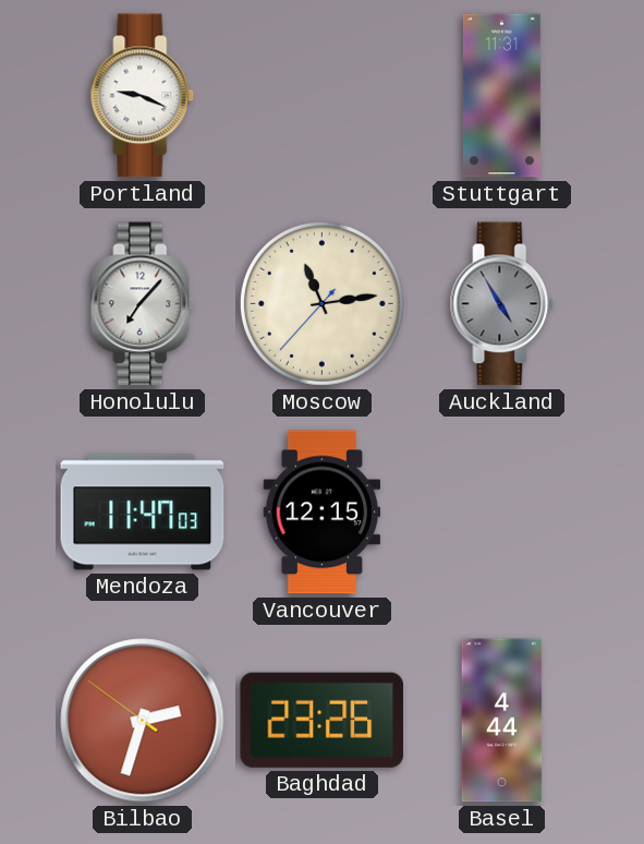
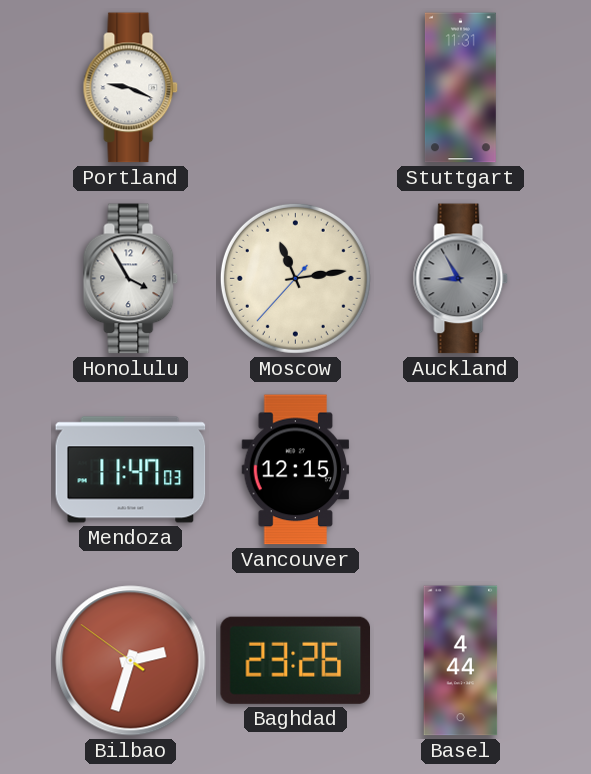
Honolulu: 7:07 -> 3:55
Auckland: 4:55 -> 8:55
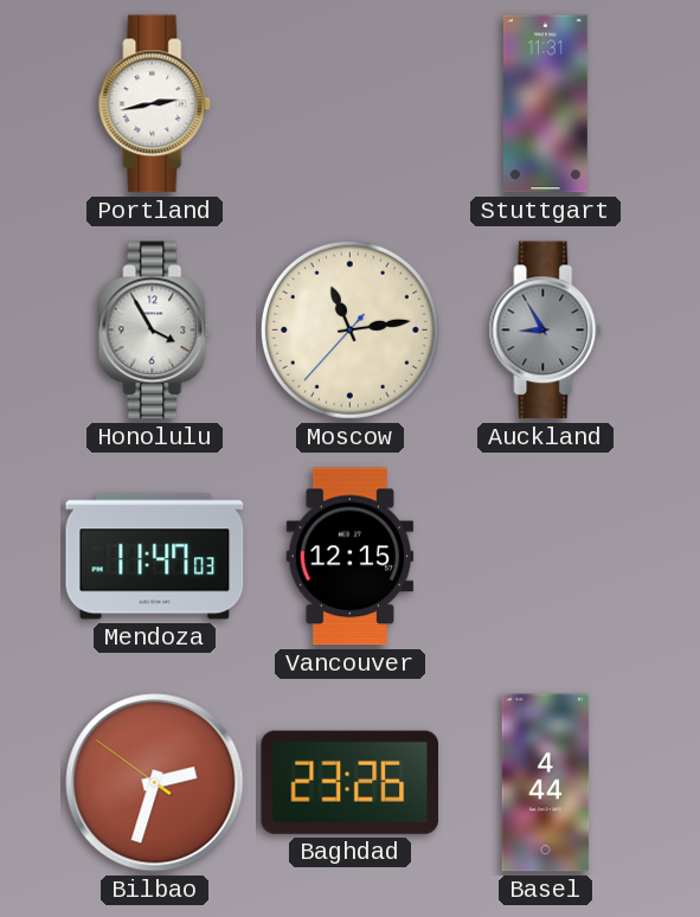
Portland: 9:19 -> 2:43
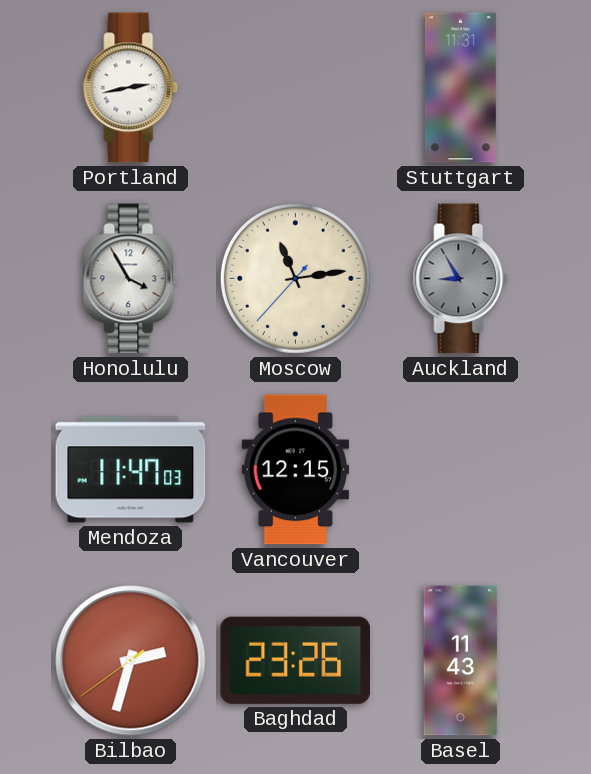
Bilbao: 2:32:51 -> 2:32:39
Basel: 4:44 -> 11:43
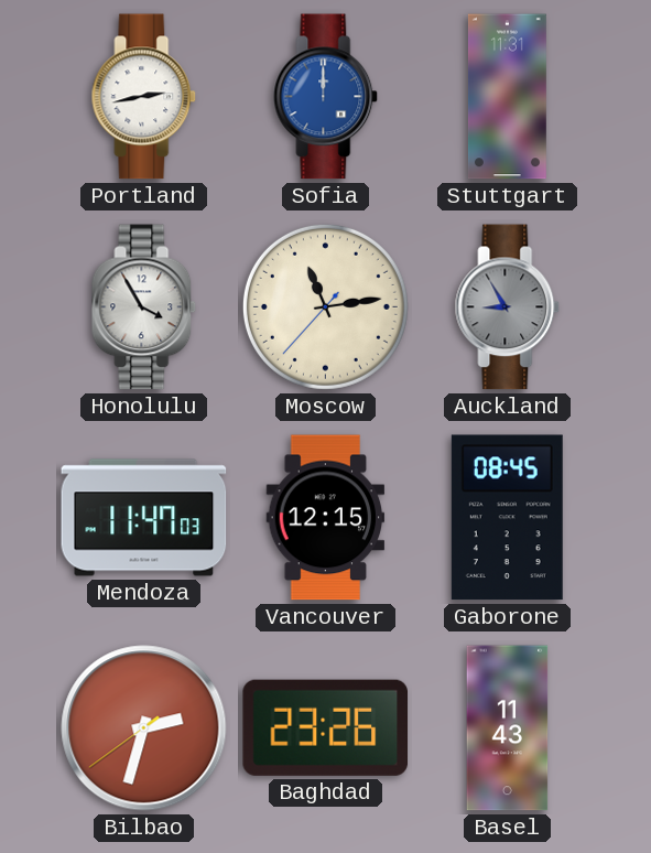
Sofia: none -> 12:00
Gaborone: none -> 08:45
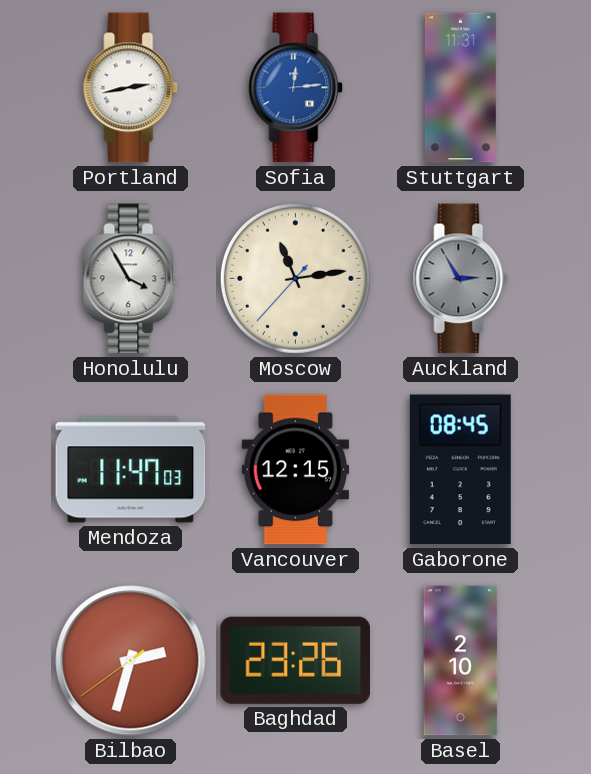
Sofia: 12:00 -> 12:14
Auckland: 8:55 -> 2:55
Basel: 11:43 -> 2:10
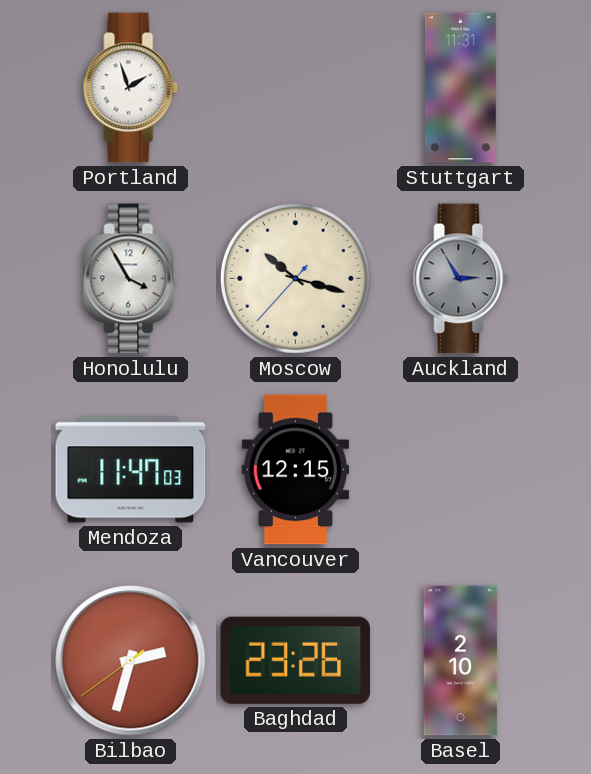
Portland: 2:43 -> 1:57
Sofia: 12:14 -> none
Moscow: 11:13 -> 10:17
Gaborone: 08:45 -> none
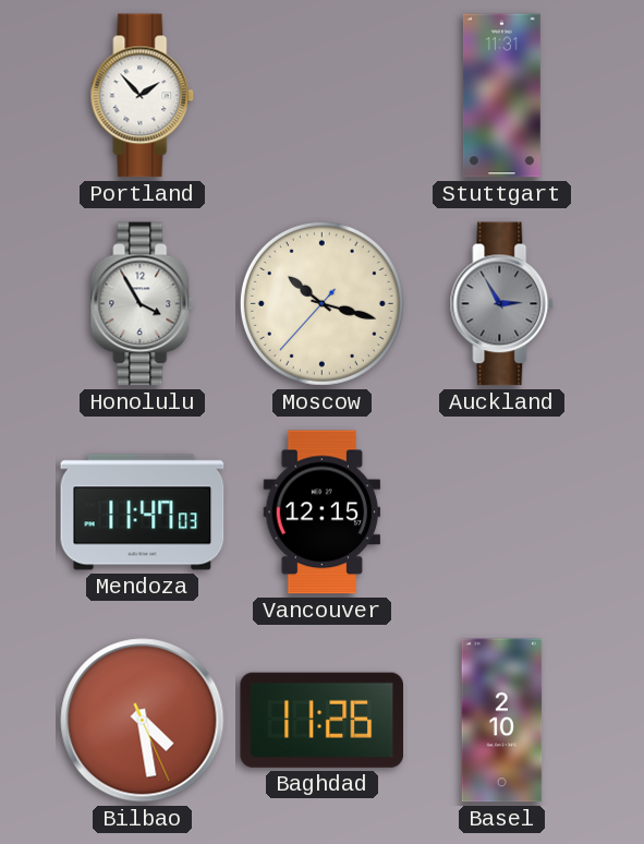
Portland: 1:57 -> 1:53
Bilbao: 2:32 -> 4:28
Baghdad: 23:26 -> 11:26
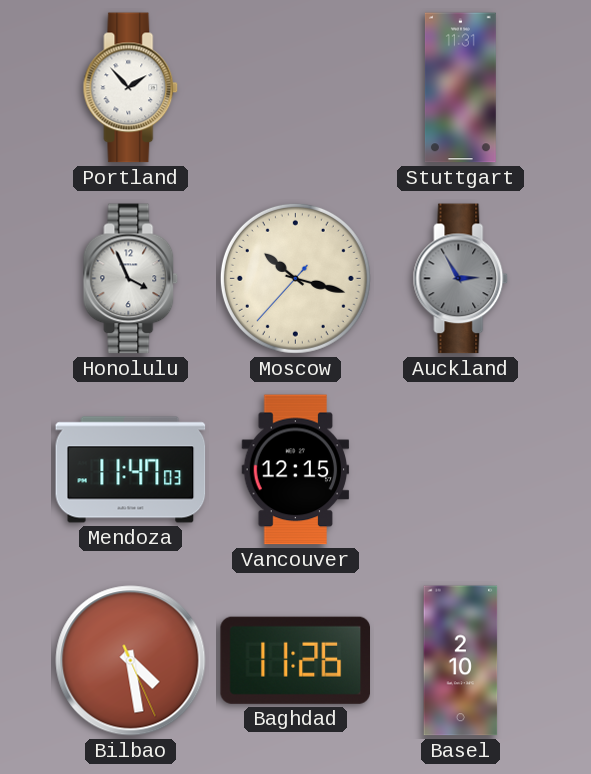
Honolulu: 3:55 -> 3:56
